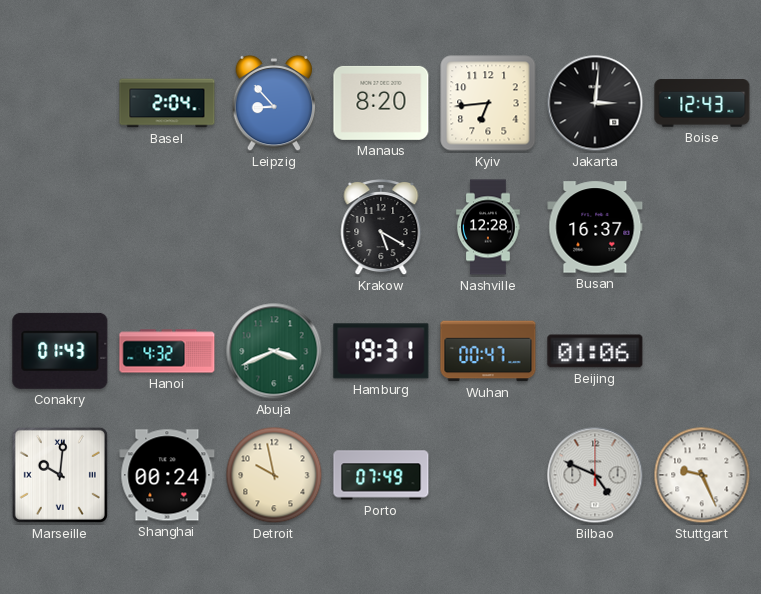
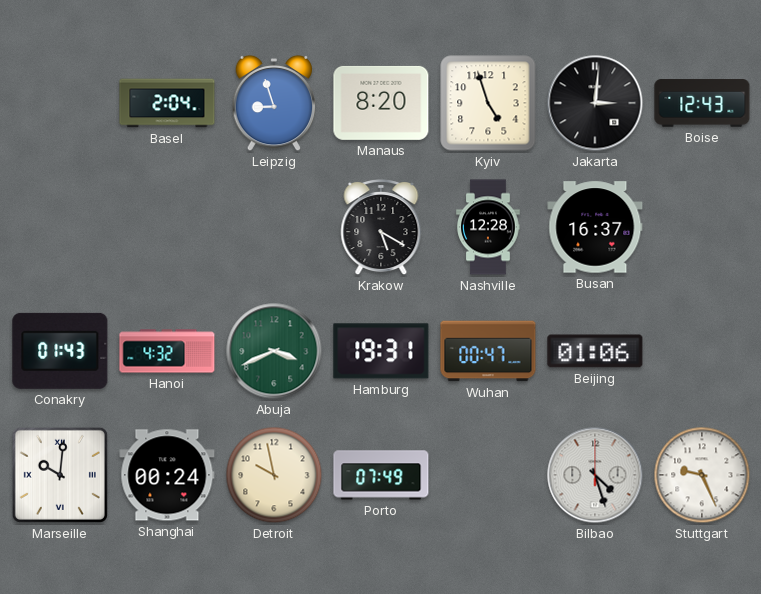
Leipzig: 8:53 -> 8:57
Kyiv: 6:44 -> 4:57
Bilbao: 4:49 -> 4:27
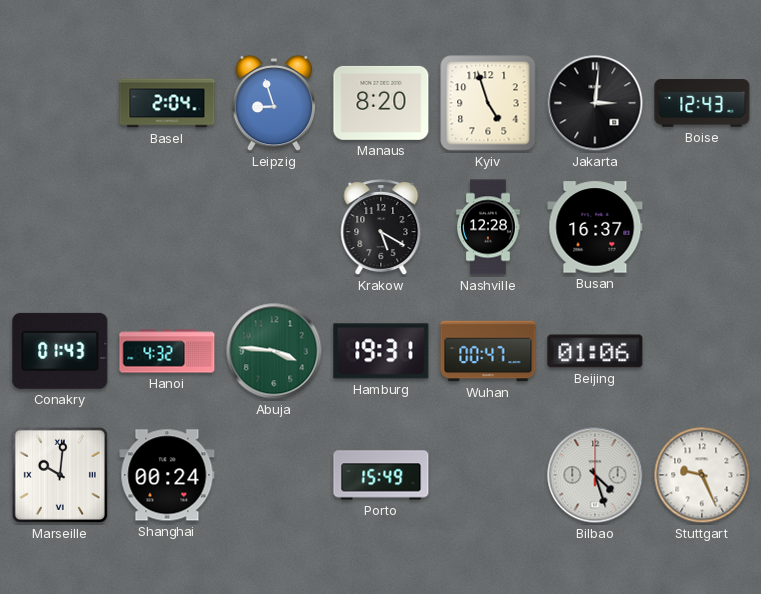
Abuja: 3:41 -> 3:46
Detroit: 9:58 -> none
Porto: 07:49 -> 15:49
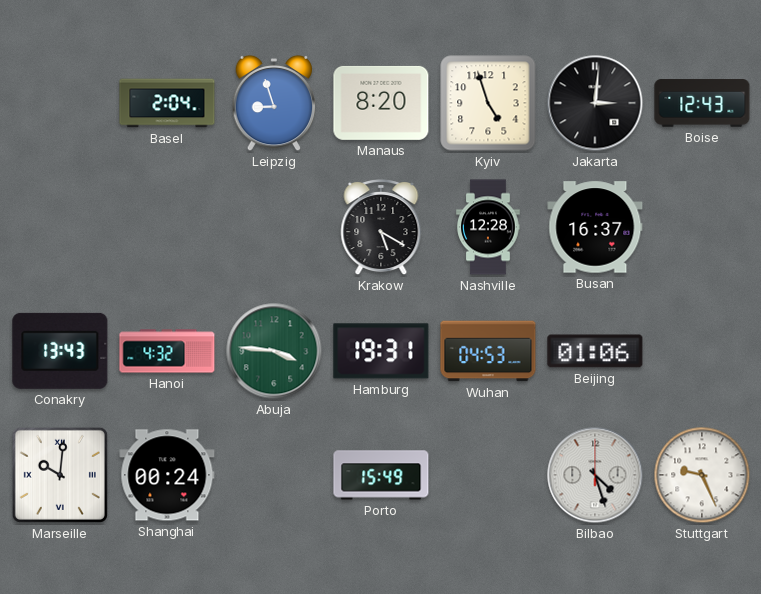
Conakry: 01:43 -> 13:43
Wuhan: 00:47 -> 04:53
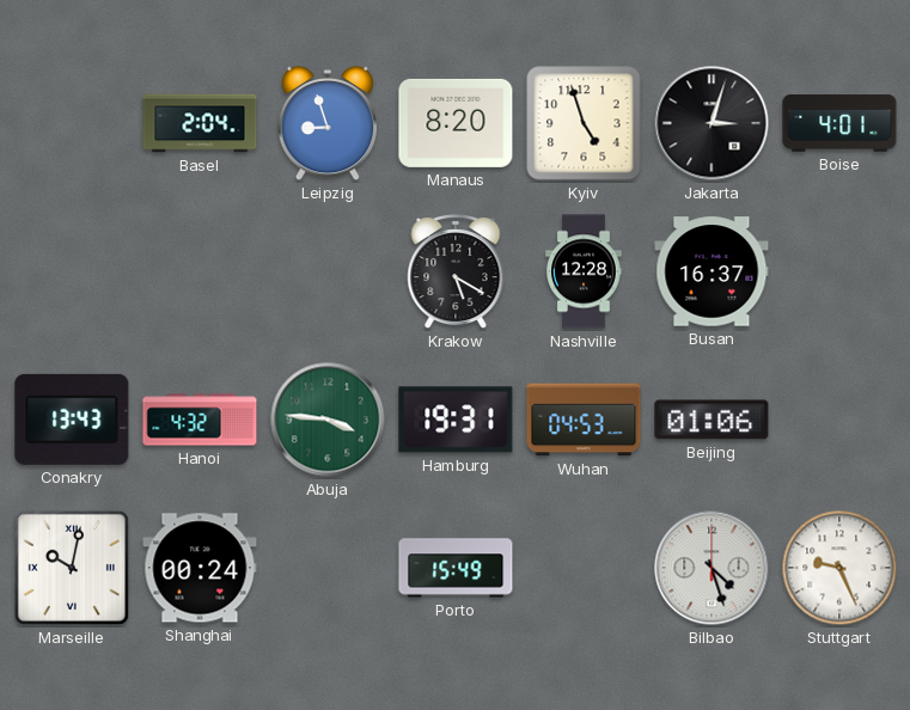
Jakarta: 3:01 -> 3:03
Boise: 12:43 -> 4:01
Marseille: 10:01 -> 10:02
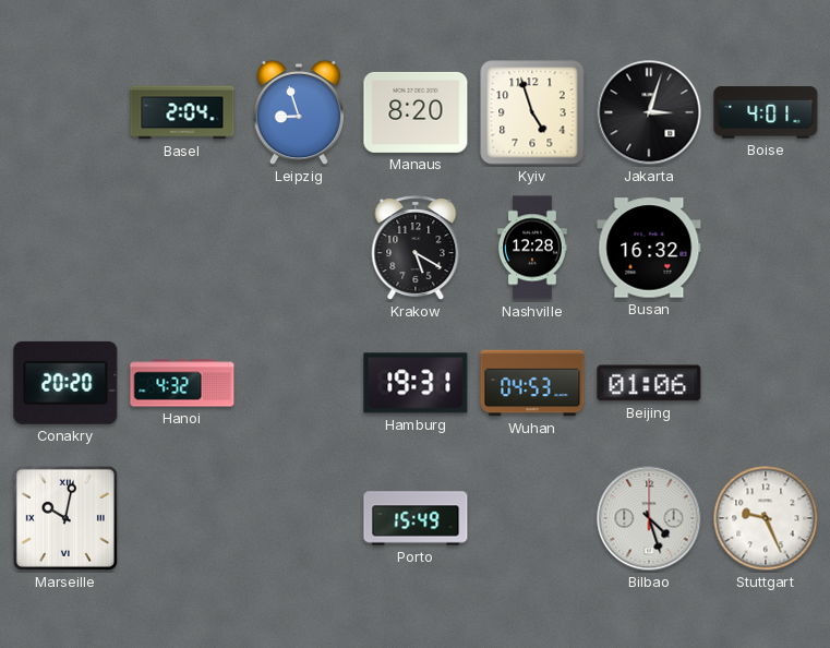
Busan: 16:37 -> 16:32
Conakry: 13:43 -> 20:20
Abuja: 3:46 -> none
Shanghai: 00:24 -> none
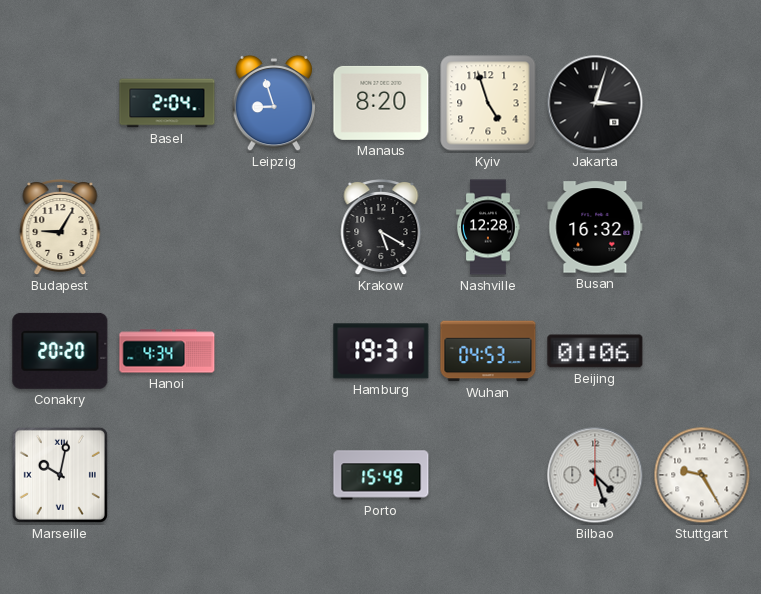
Boise: 4:01 -> none
Budapest: none -> 9:05
Hanoi: 4:32 -> 4:34
Stuttgart: 9:26 -> 9:25
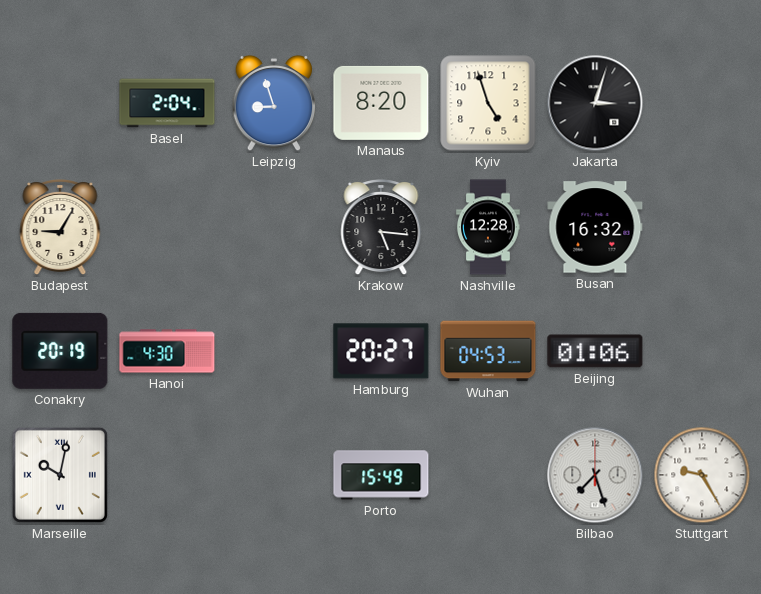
Krakow: 5:20 -> 5:16
Conakry: 20:20 -> 20:19
Hanoi: 4:34 -> 4:30
Hamburg: 19:31 -> 20:27
Bilbao: 4:27 -> 7:27
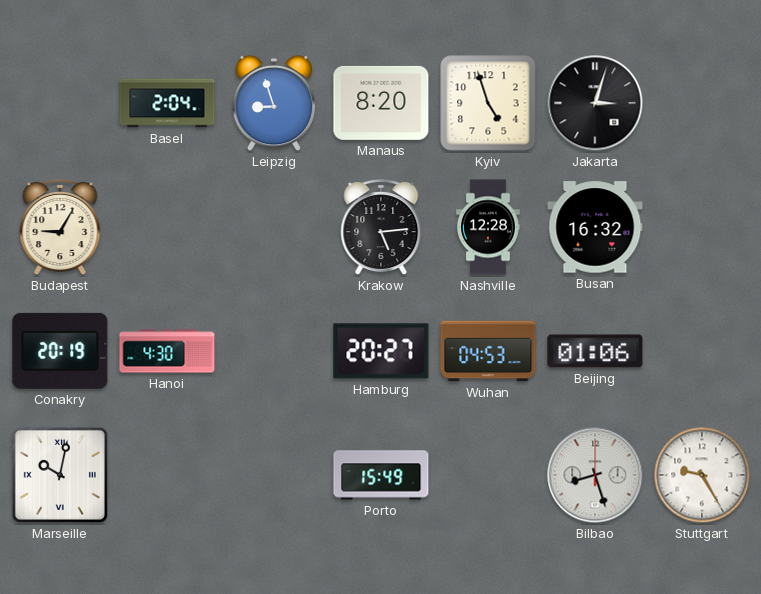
Krakow: 5:16 -> 5:14
Bilbao: 7:27 -> 8:27
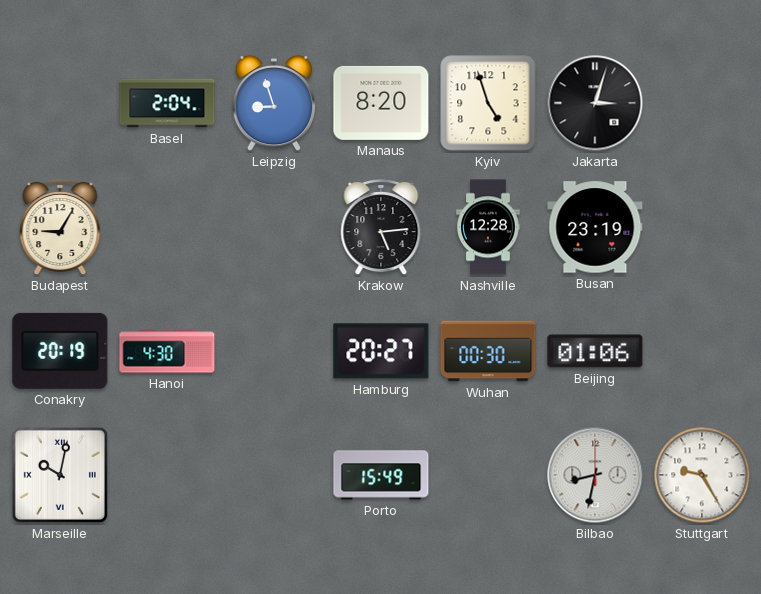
Busan: 16:32 -> 23:19
Wuhan: 04:53 -> 00:30
Bilbao: 8:27 -> 8:32
